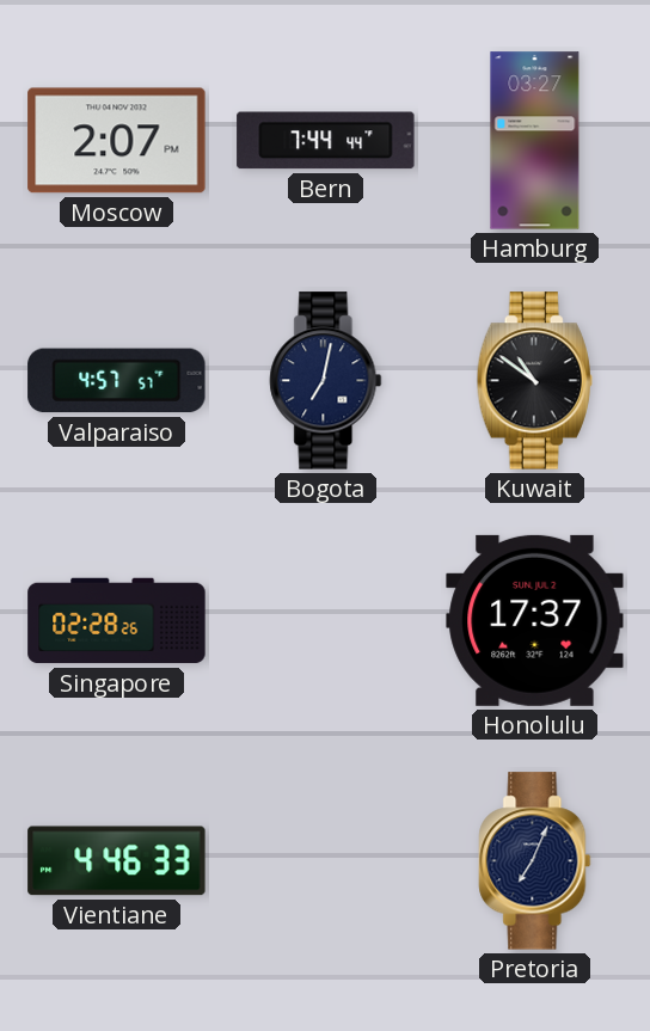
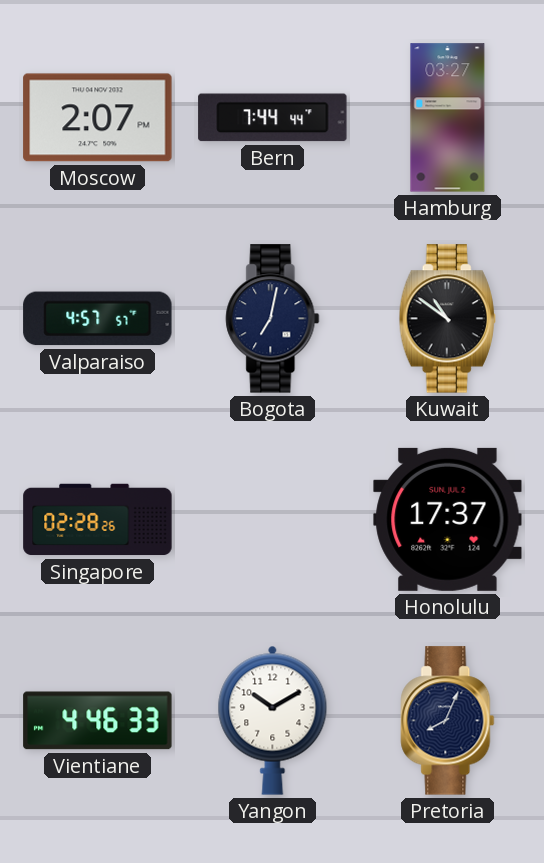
Yangon: none -> 10:10
Pretoria: 7:04 -> 8:04
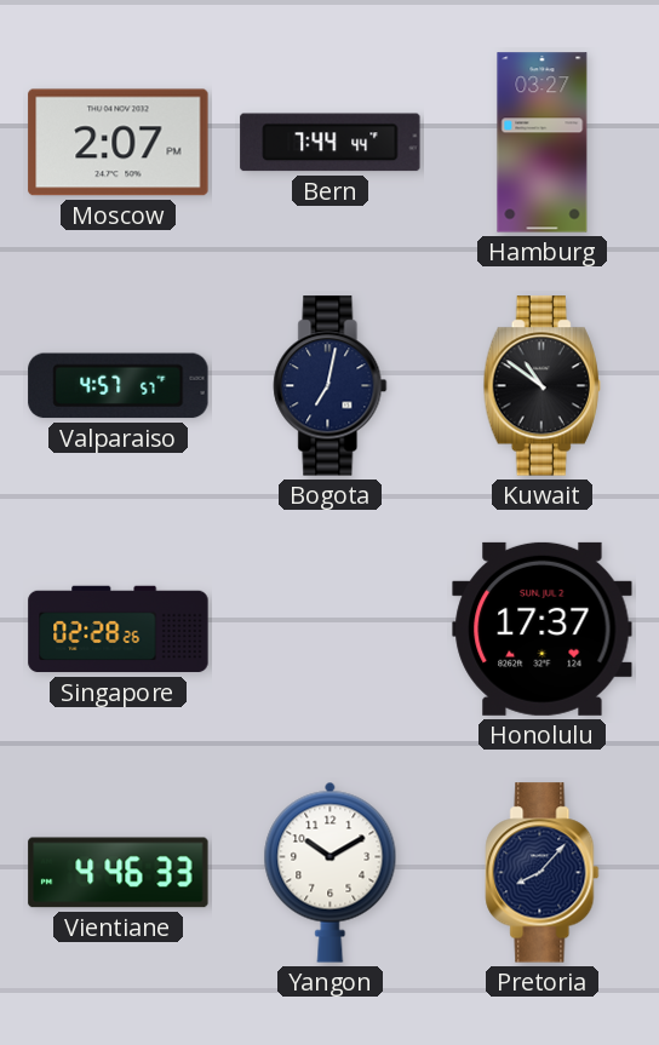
Pretoria: 8:04 -> 8:07
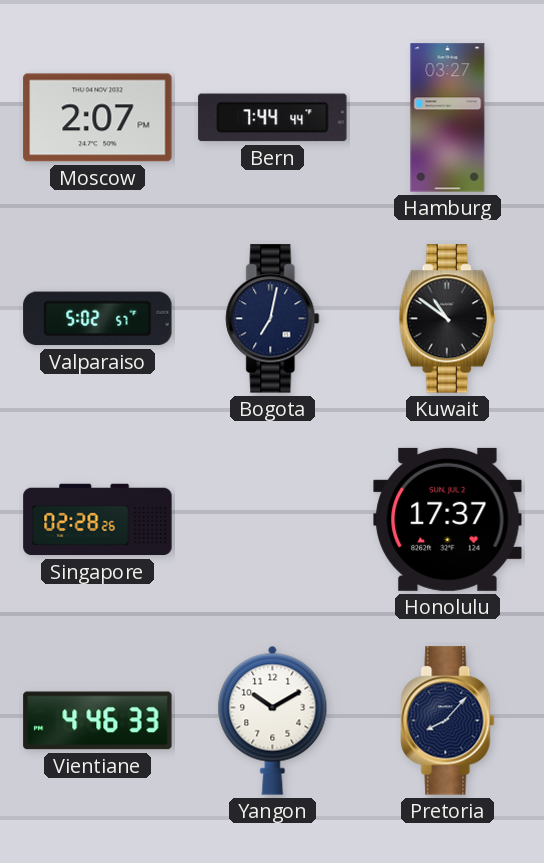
Valparaiso: 4:57 -> 5:02
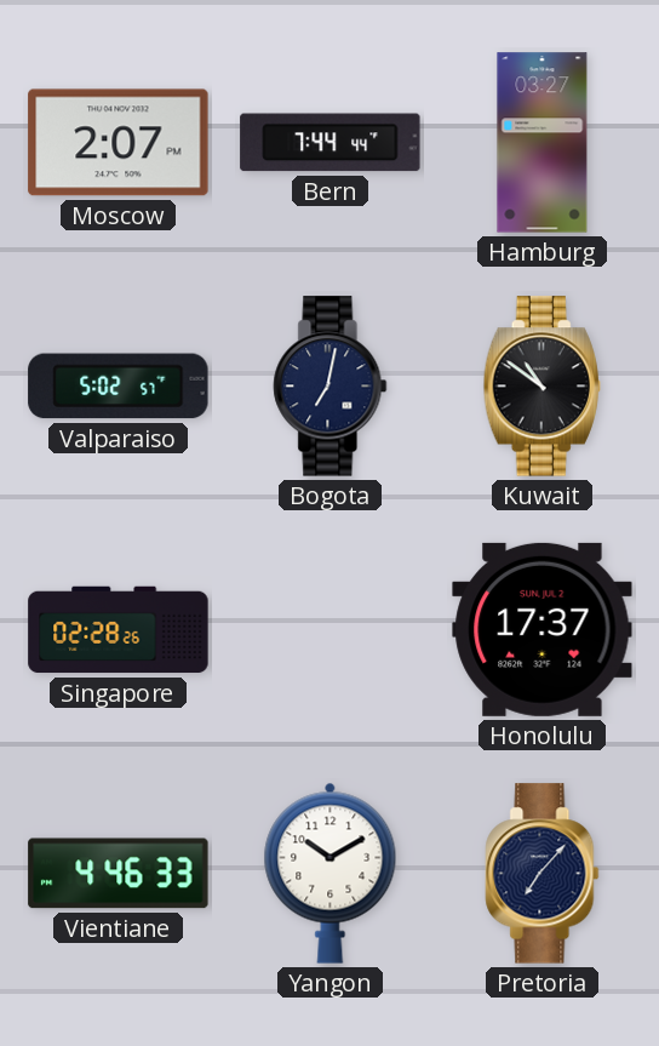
Pretoria: 8:07 -> 7:07
